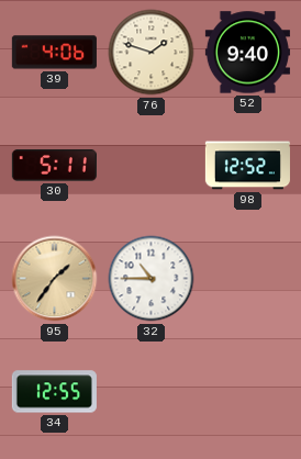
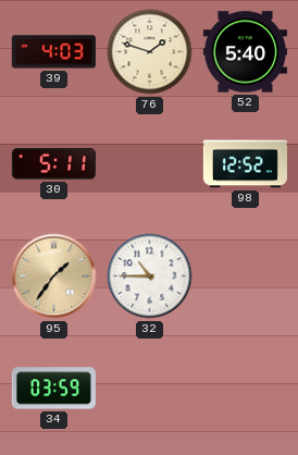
39: 4:06 -> 4:03
52: 9:40 -> 5:40
34: 12:55 -> 03:59
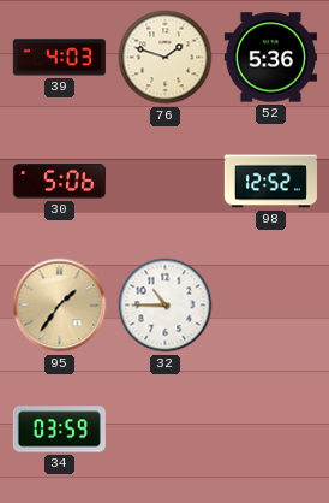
52: 5:40 -> 5:36
30: 5:11 -> 5:06
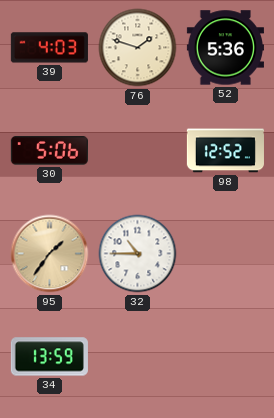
34: 03:59 -> 13:59
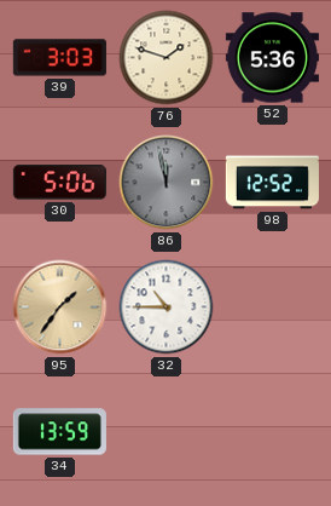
39: 4:03 -> 3:03
86: none -> 11:58
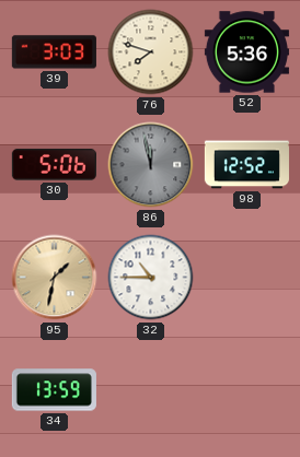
76: 1:48 -> 7:48
95: 1:36 -> 1:32
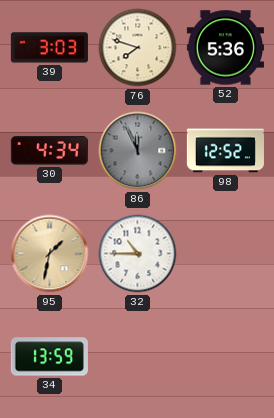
30: 5:06 -> 4:34
86: 11:58 -> 11:56
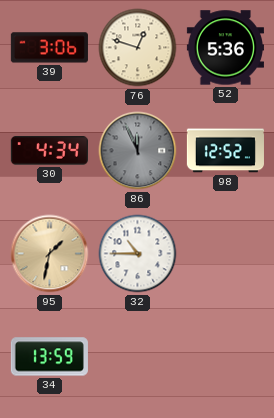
39: 3:03 -> 3:06
76: 7:48 -> 12:48
